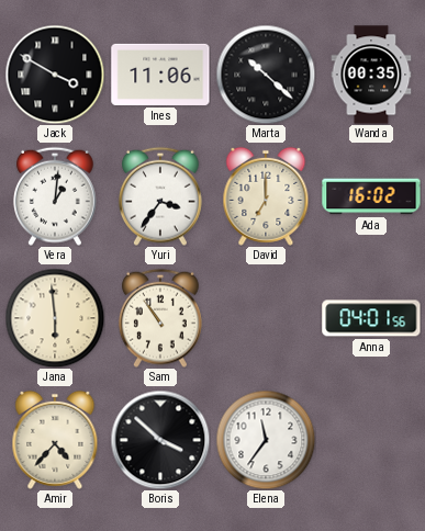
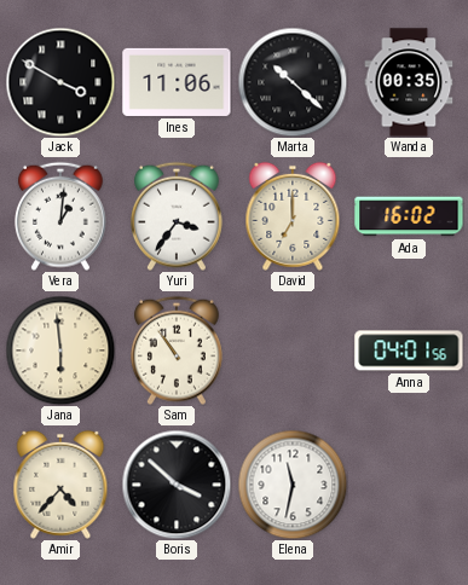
Elena: 11:36 -> 11:32
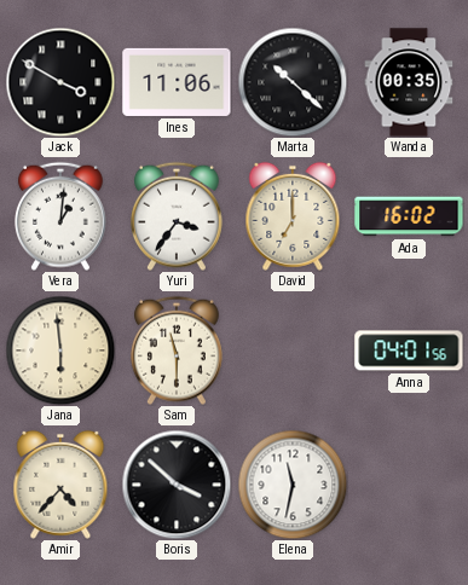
Sam: 10:54 -> 11:30
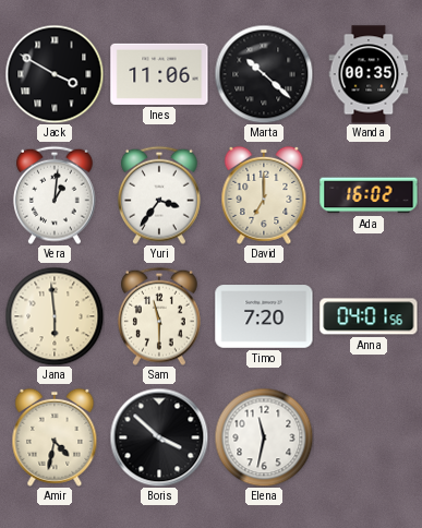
Timo: none -> 7:20
Amir: 4:37 -> 4:32
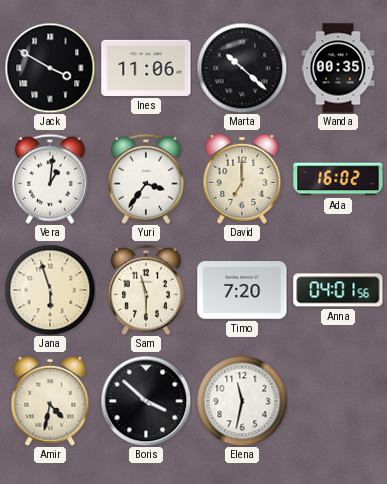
Jana: 5:59 -> 5:57
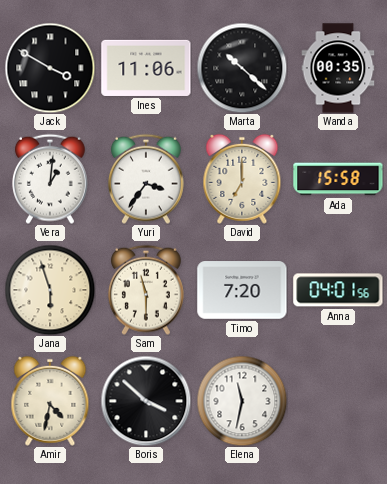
Ada: 16:02 -> 15:58
